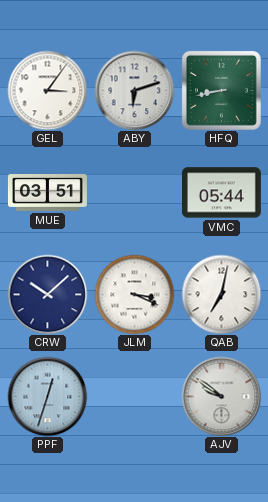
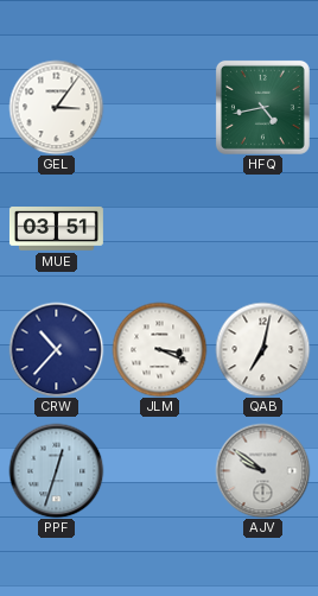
ABY: 6:12 -> none
HFQ: 8:43 -> 4:43
VMC: 05:44 -> none
CRW: 10:08 -> 10:37
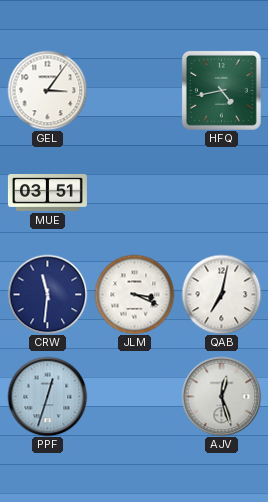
CRW: 10:37 -> 11:31
AJV: 9:51 -> 12:27
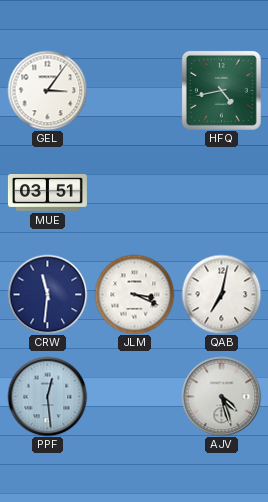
PPF: 12:33 -> 12:29
AJV: 12:27 -> 4:27
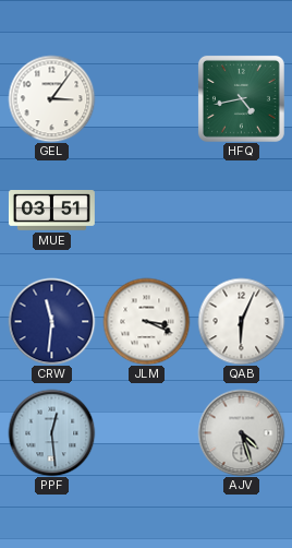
QAB: 7:02 -> 6:04
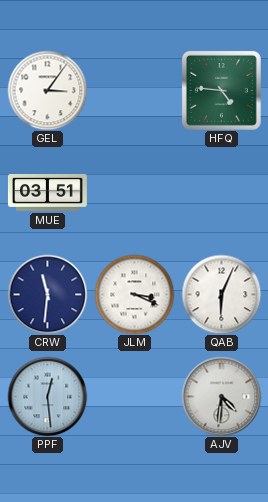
HFQ: 4:43 -> 4:46
AJV: 4:27 -> 4:31
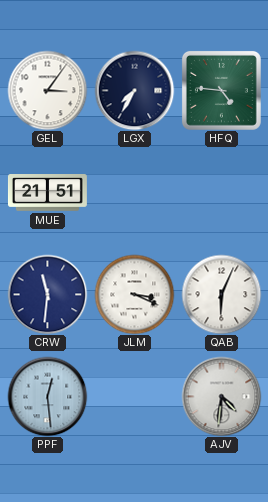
LGX: none -> 7:35
MUE: 03:51 -> 21:51
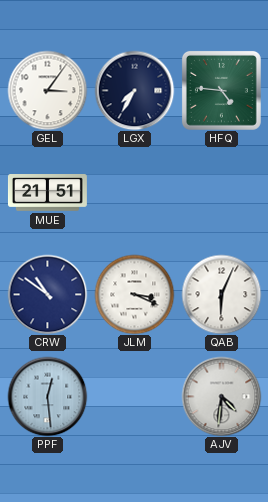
CRW: 11:31 -> 10:51
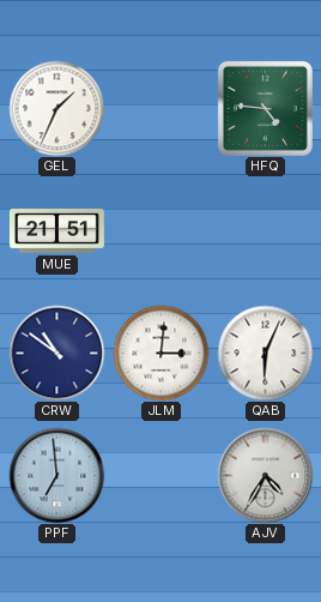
GEL: 3:06 -> 1:34
LGX: 7:35 -> none
JLM: 3:19 -> 3:01
PPF: 12:29 -> 6:59
AJV: 4:31 -> 4:35
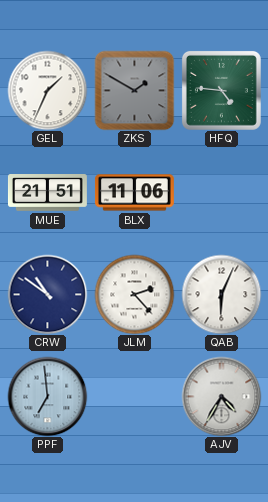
ZKS: none -> 1:50
BLX: none -> 11:06
JLM: 3:01 -> 2:23
